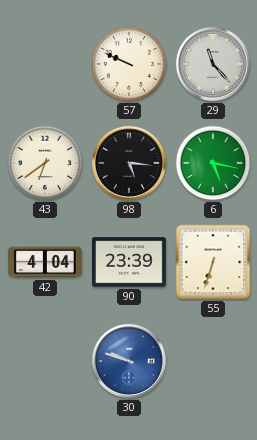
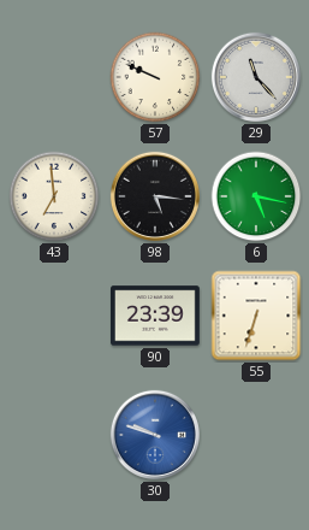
43: 6:39 -> 6:59
42: 4:04 -> none
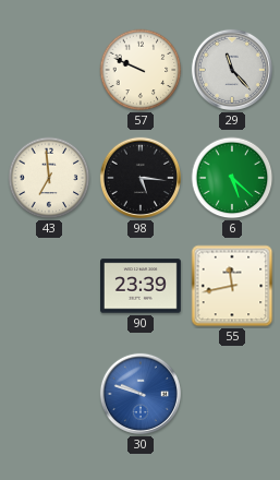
6: 5:17 -> 5:22
55: 6:33 -> 11:43
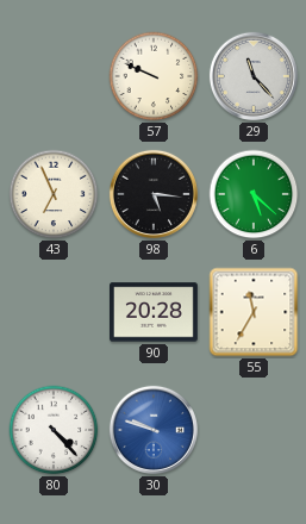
43: 6:59 -> 6:56
90: 23:39 -> 20:28
55: 11:43 -> 11:35
80: none -> 4:23
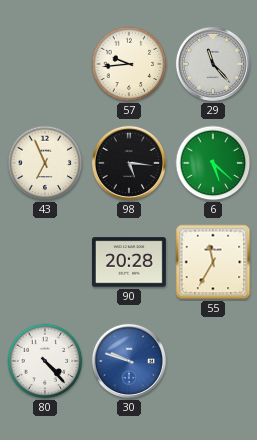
57: 9:49 -> 9:44
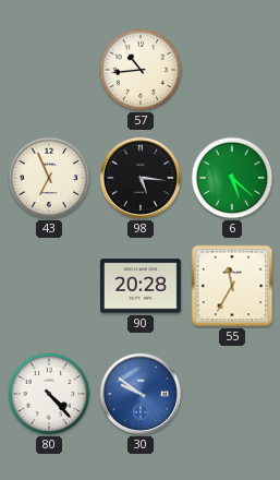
57: 9:44 -> 10:44
29: 11:23 -> none
30: 9:48 -> 9:51
